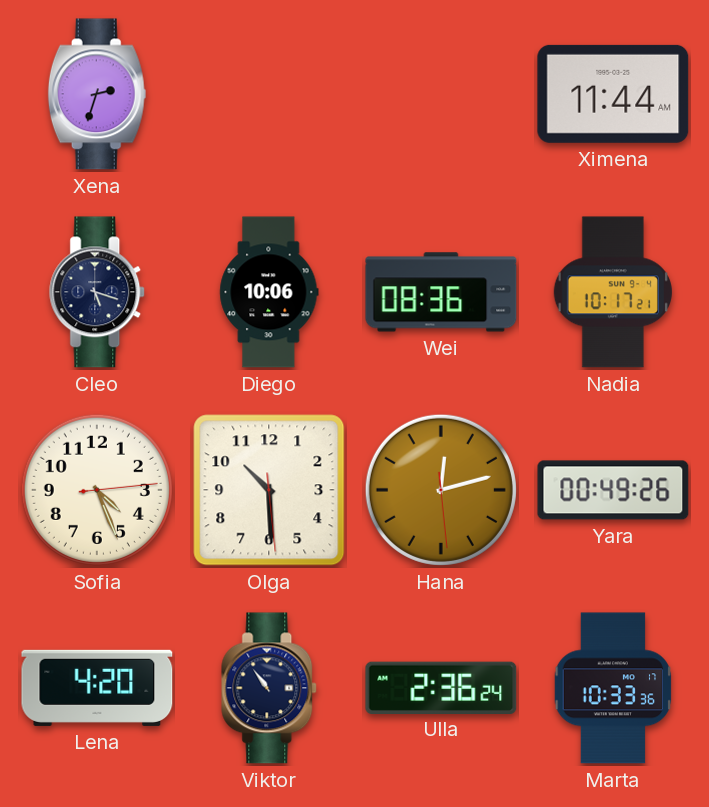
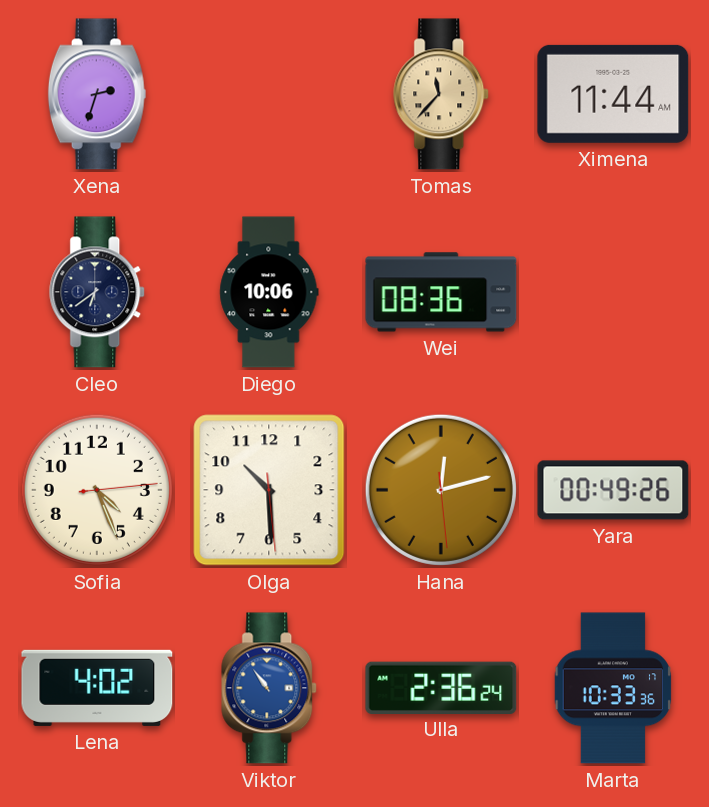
Tomas: none -> 11:37
Cleo: 5:18 -> 6:39
Nadia: 10:17 -> none
Lena: 4:20 -> 4:02
Viktor dial: navy -> blue
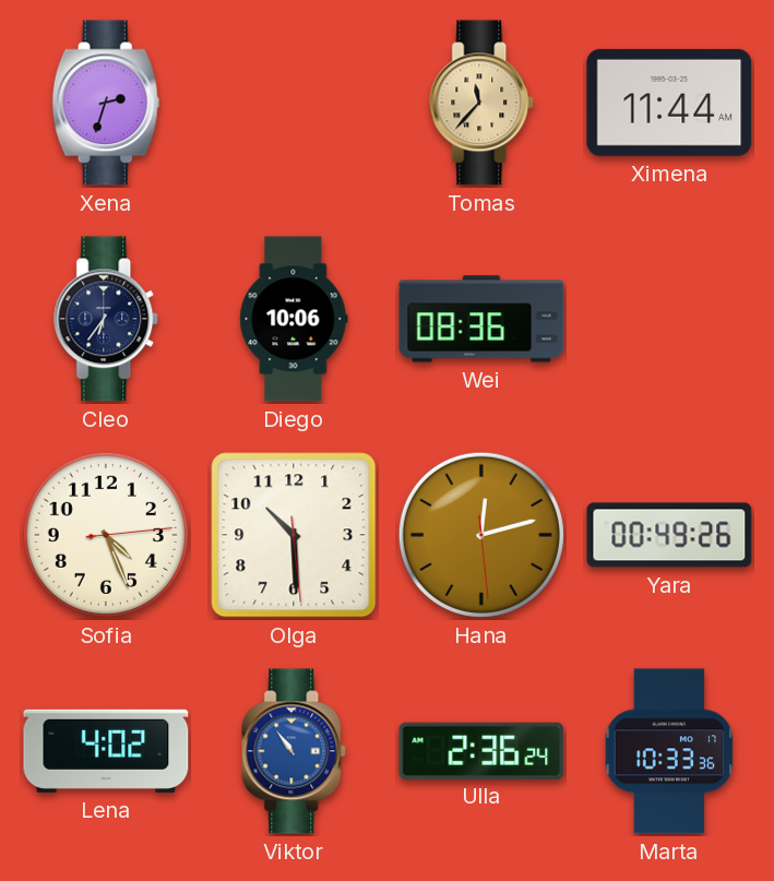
Cleo: 6:39 -> 6:36
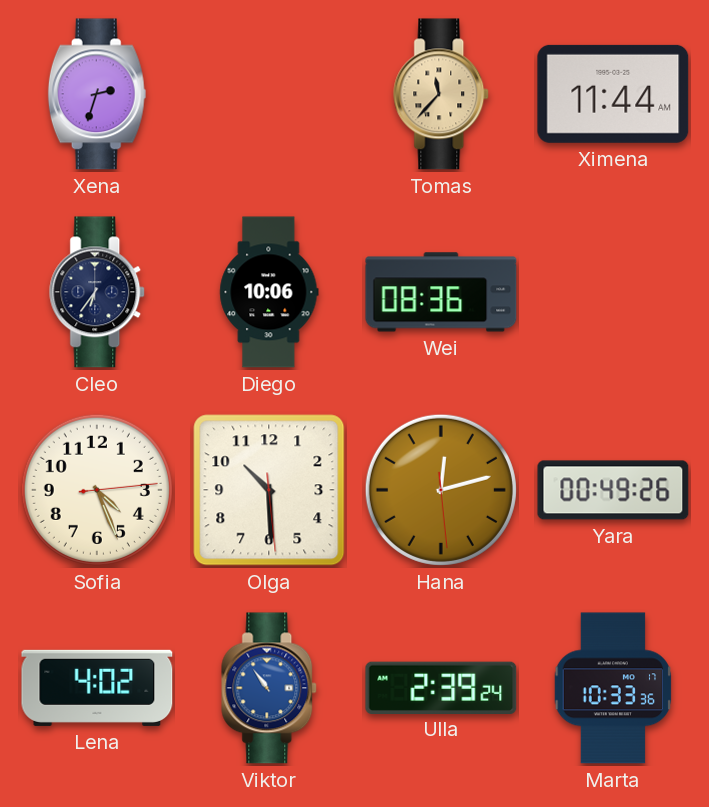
Ulla: 2:36 -> 2:39
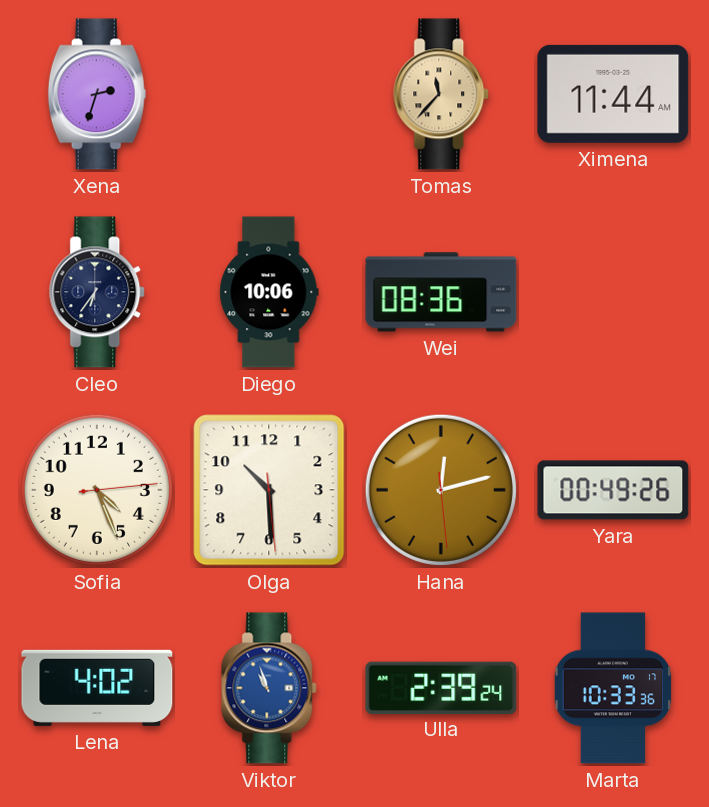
Viktor: 10:54 -> 10:57
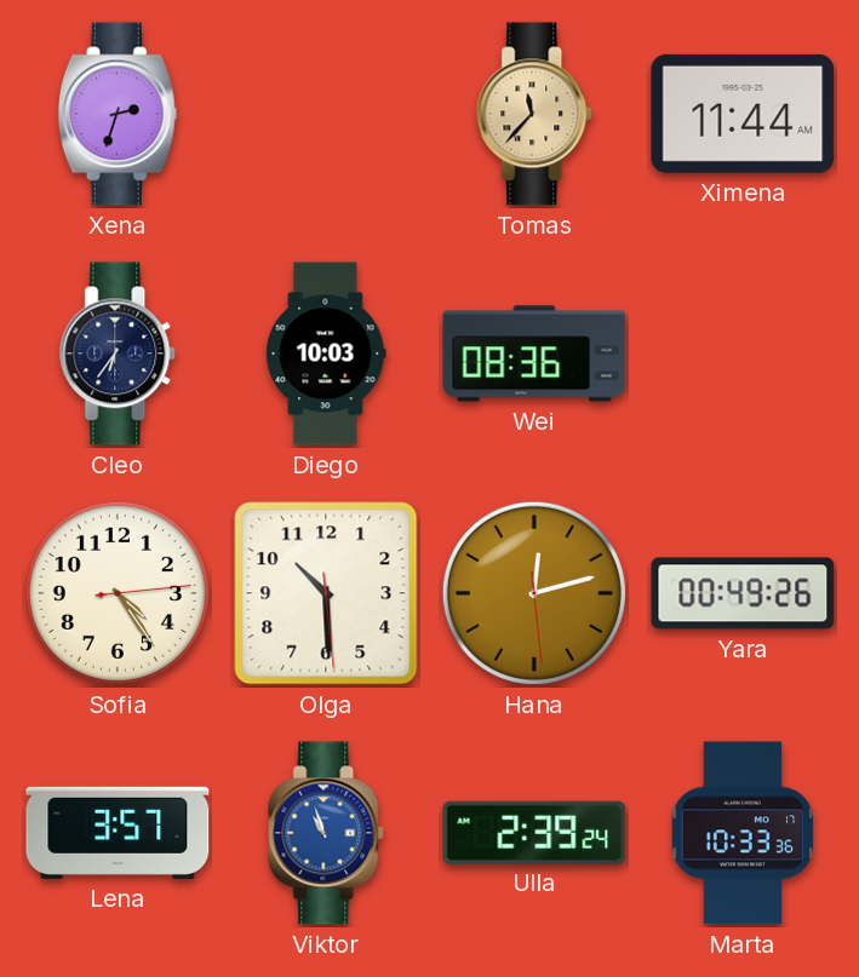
Diego: 10:06 -> 10:03
Sofia: 4:26 -> 4:24
Lena: 4:02 -> 3:57
